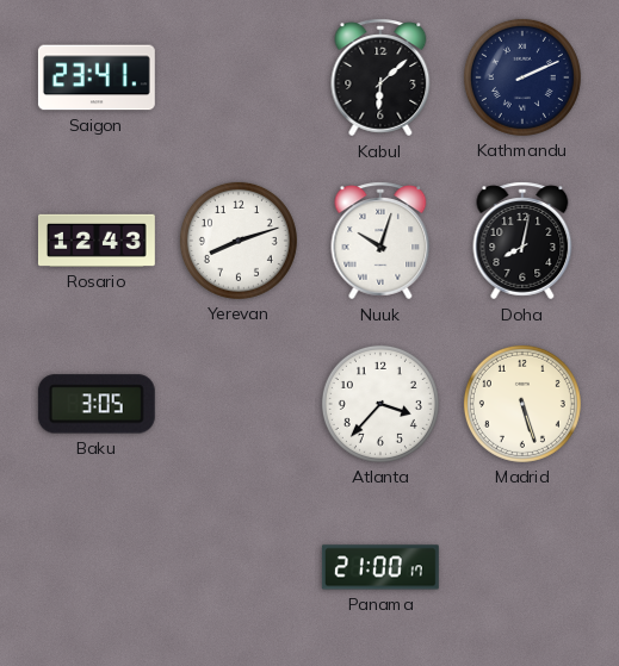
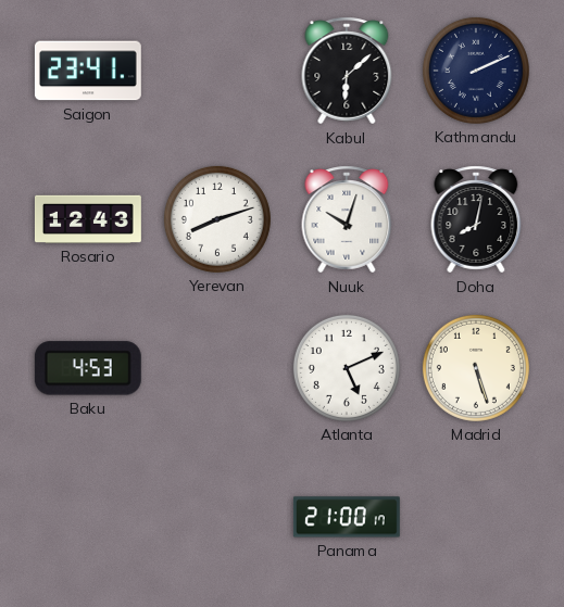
Baku: 3:05 -> 4:53
Atlanta: 3:37 -> 5:11
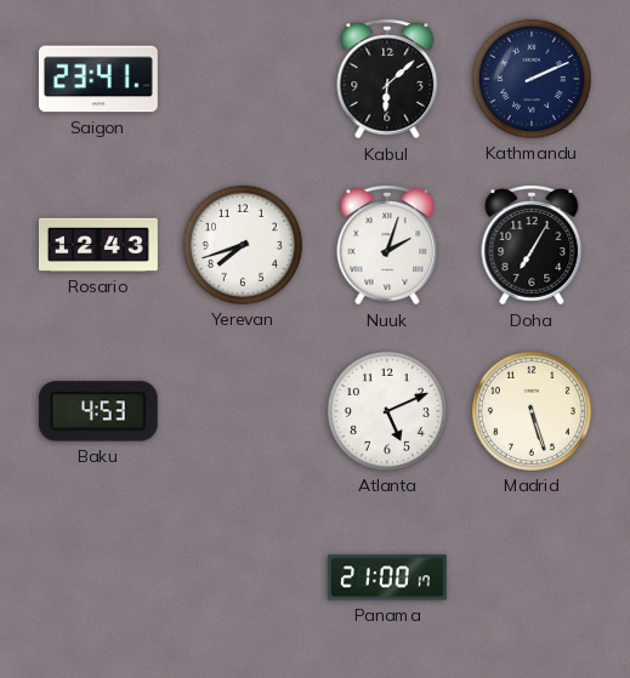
Yerevan: 8:12 -> 7:42
Nuuk: 10:03 -> 2:03
Doha: 8:02 -> 7:05
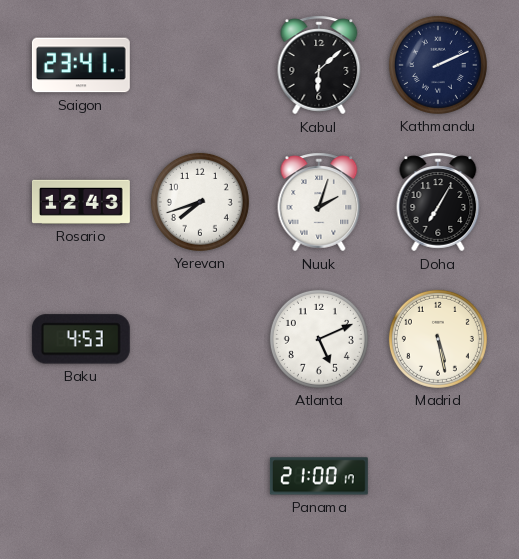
Madrid: 5:27 -> 5:28
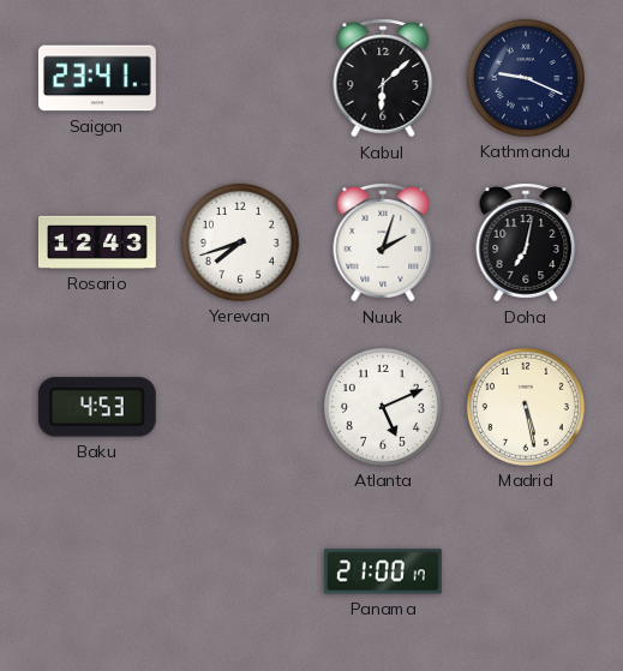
Kathmandu: 2:11 -> 9:19
Doha: 7:05 -> 7:02
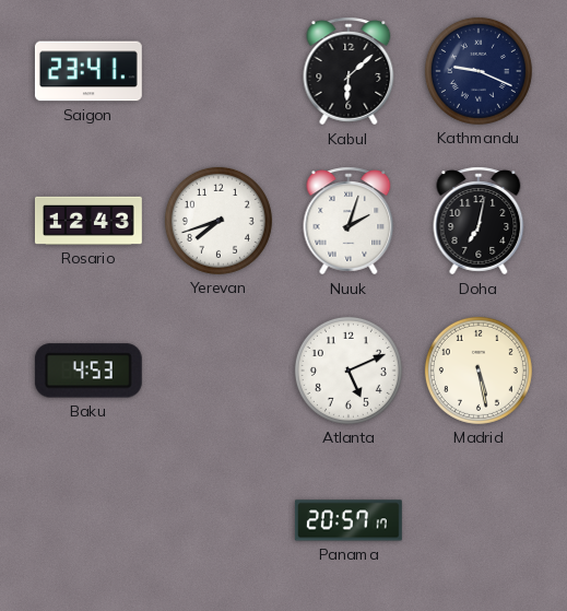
Panama: 21:00 -> 20:57
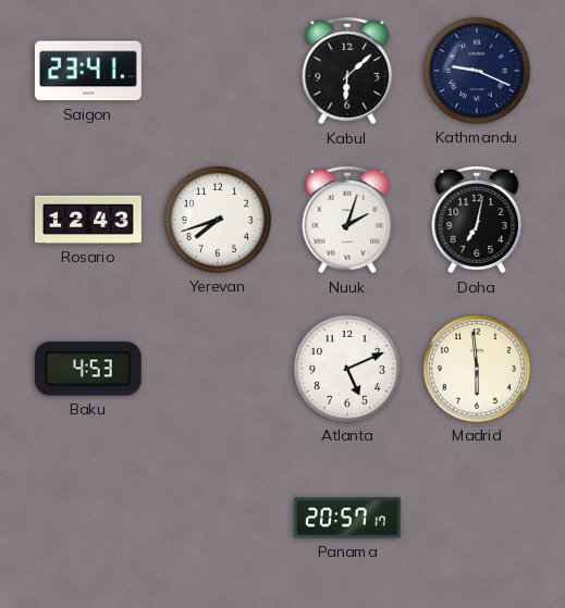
Madrid: 5:28 -> 5:59
